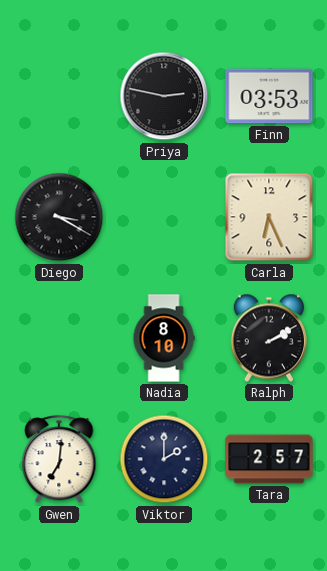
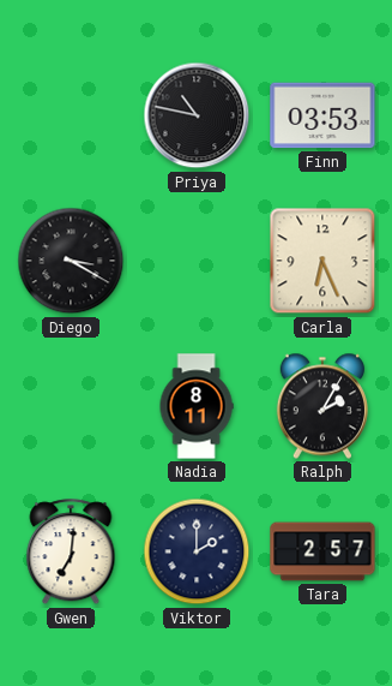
Priya: 2:47 -> 10:47
Nadia: 8:10 -> 8:11
Ralph: 2:10 -> 2:05
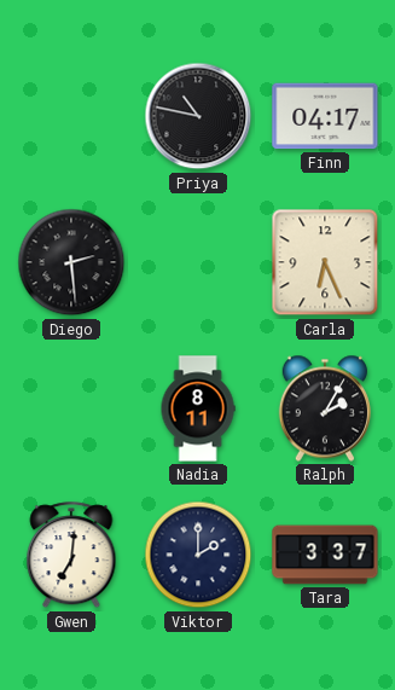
Finn: 03:53 -> 04:17
Diego: 3:20 -> 2:29
Tara: 2:57 -> 3:37
